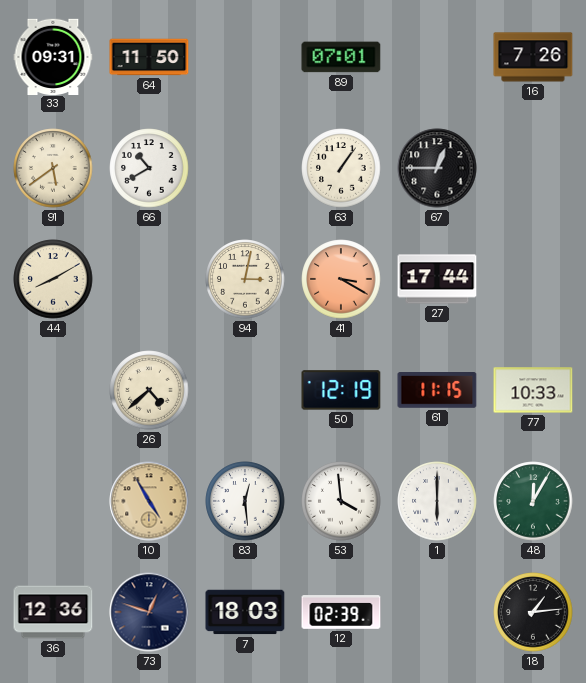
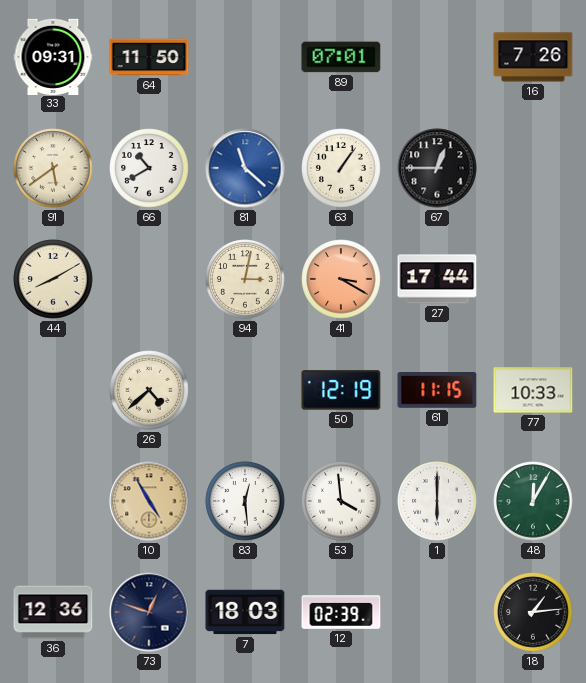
81: none -> 11:22
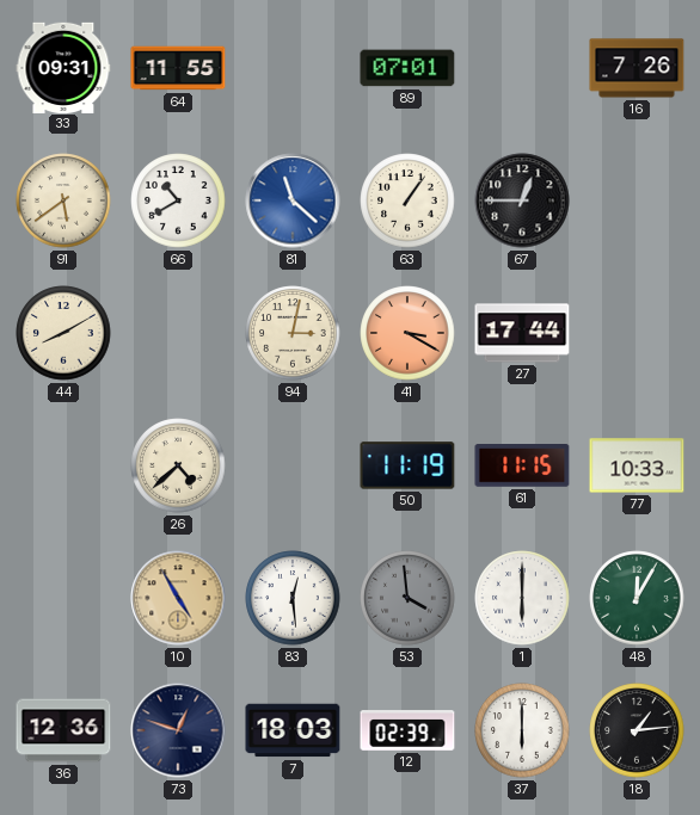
64: 11:50 -> 11:55
50: 12:19 -> 11:19
53 dial: white -> grey
37: none -> 6:00
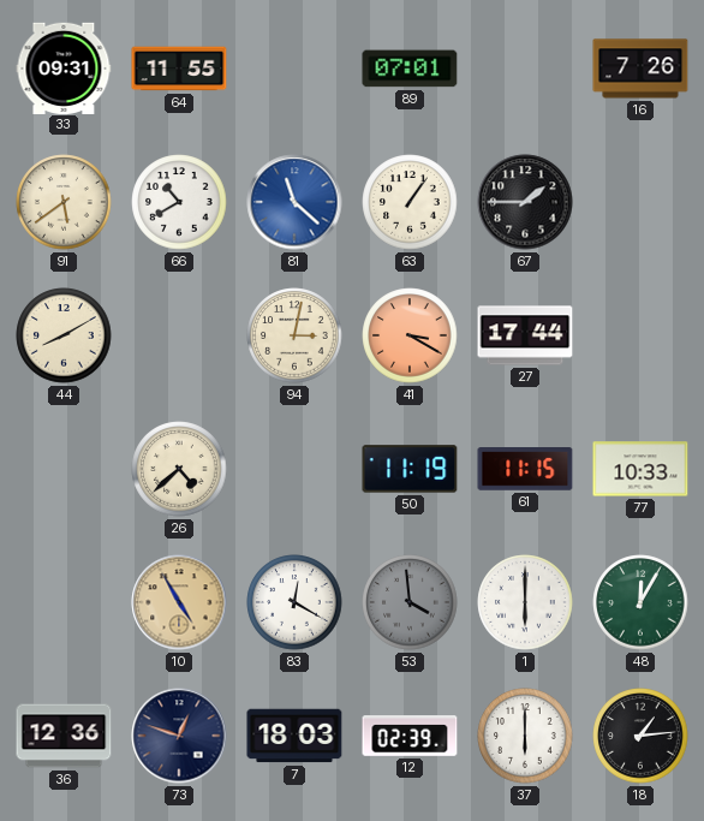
67: 12:45 -> 1:45
83: 12:29 -> 12:20
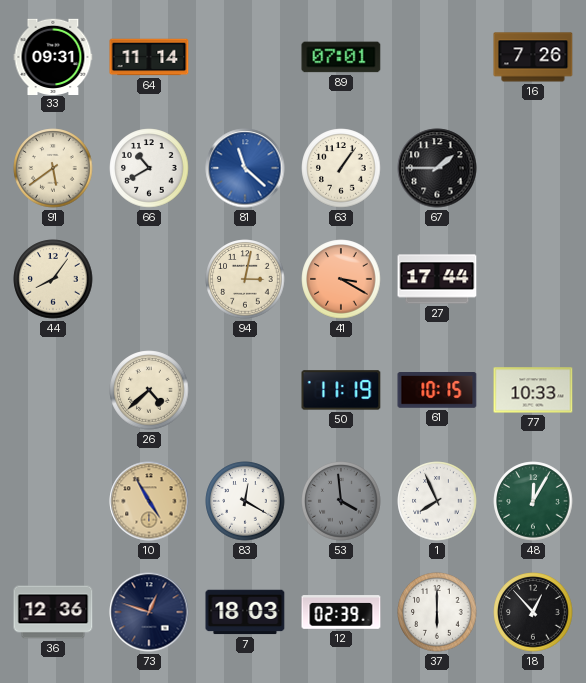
64: 11:55 -> 11:14
44: 8:10 -> 8:06
61: 11:15 -> 10:15
1: 6:00 -> 7:56
18: 1:14 -> 12:53
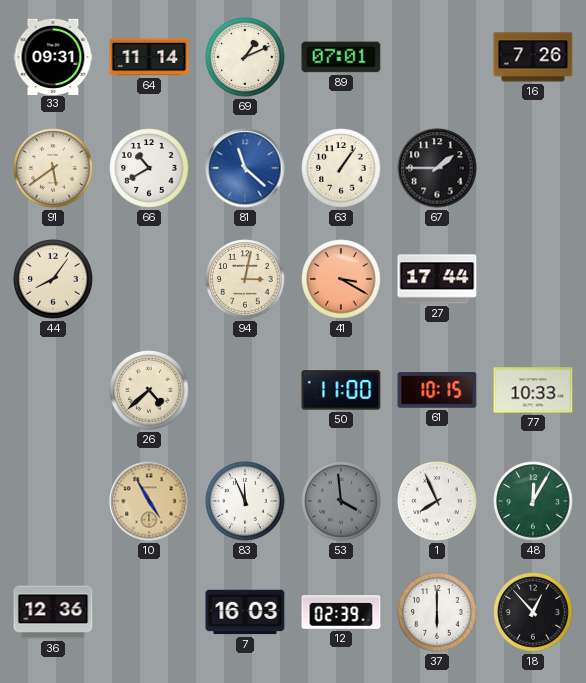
69: none -> 1:11
50: 11:19 -> 11:00
83: 12:20 -> 11:56
73: 12:48 -> none
7: 18:03 -> 16:03
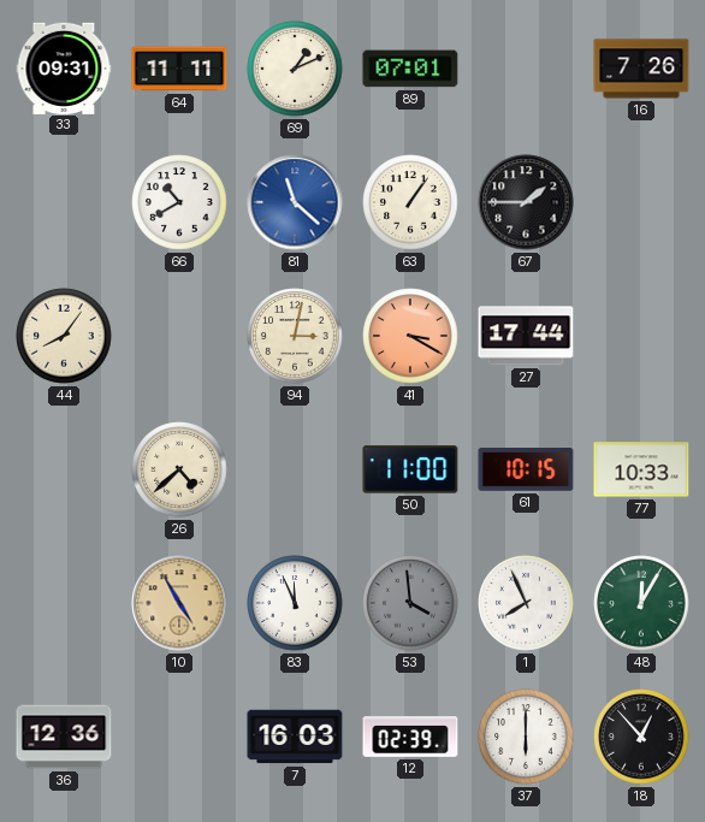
64: 11:14 -> 11:11
91: 5:39 -> none
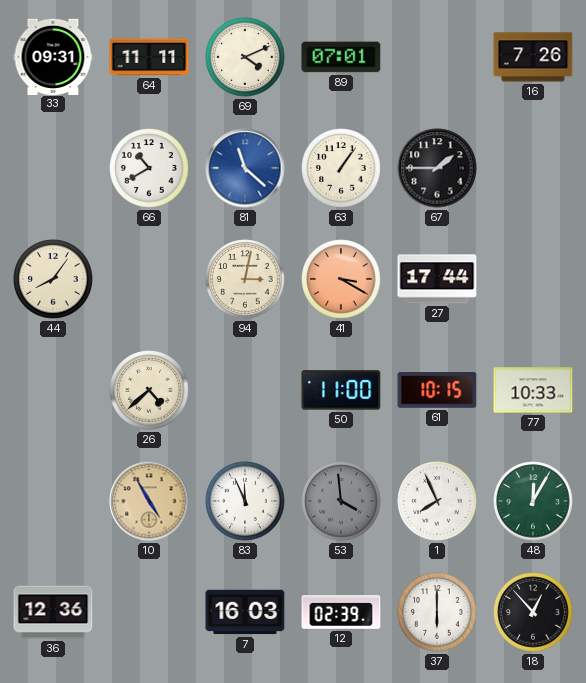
69: 1:11 -> 4:11
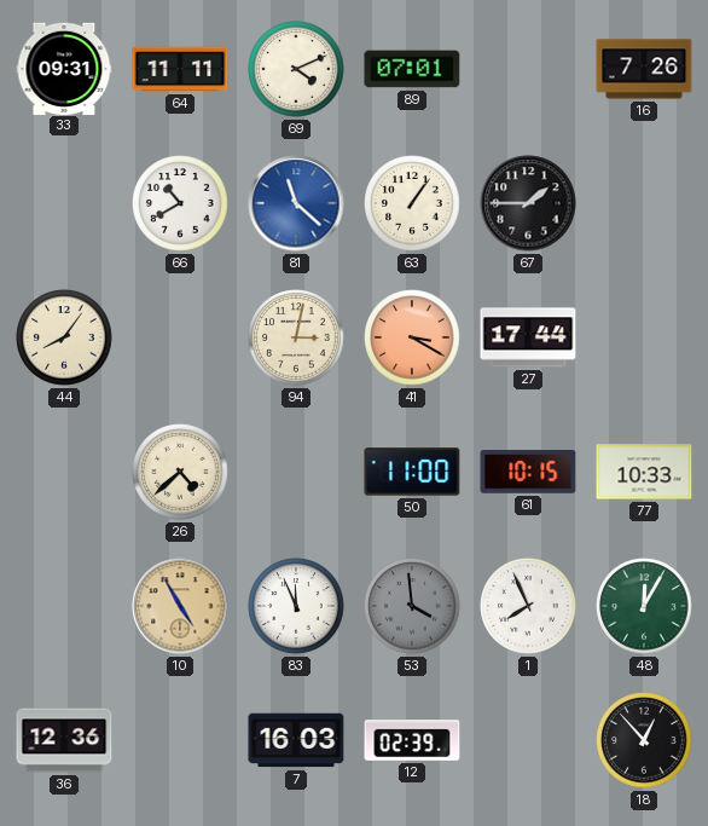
37: 6:00 -> none
